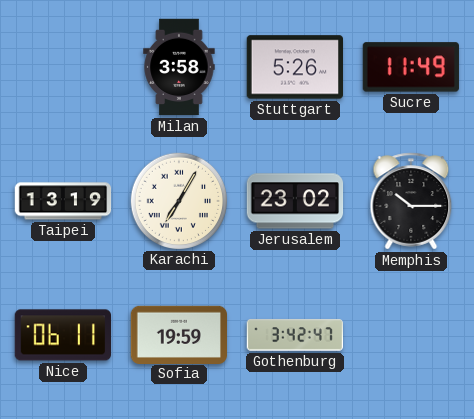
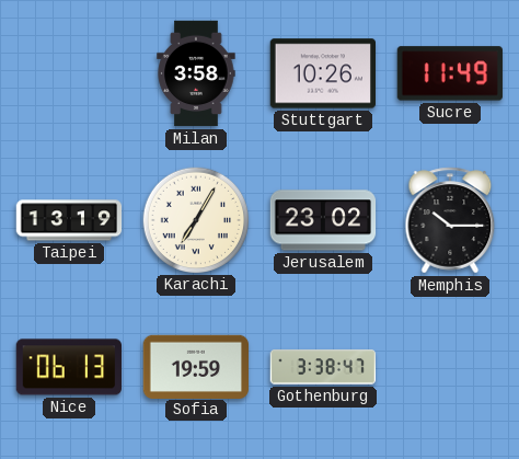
Stuttgart: 5:26 -> 10:26
Nice: 06:11 -> 06:13
Gothenburg: 3:42 -> 3:38
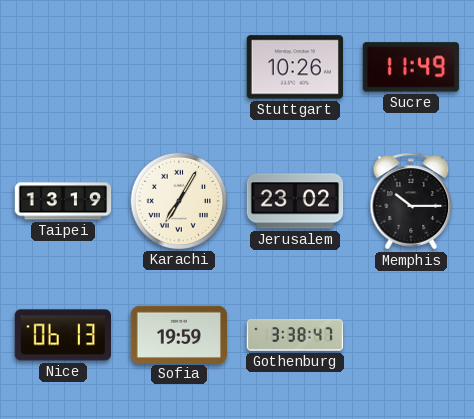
Milan: 3:58 -> none
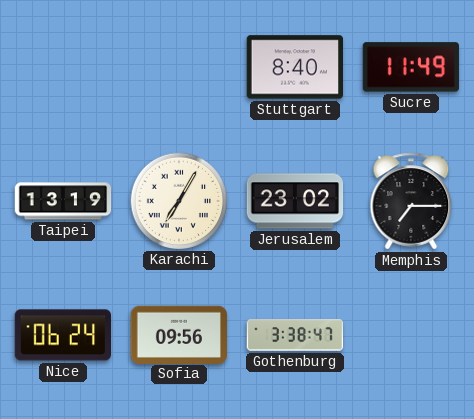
Stuttgart: 10:26 -> 8:40
Memphis: 10:15 -> 7:15
Nice: 06:13 -> 06:24
Sofia: 19:59 -> 09:56
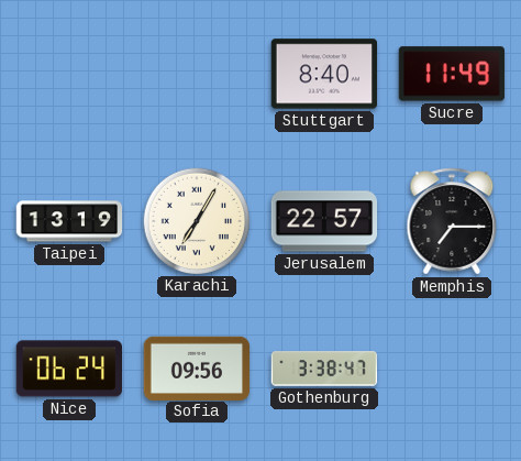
Jerusalem: 23:02 -> 22:57
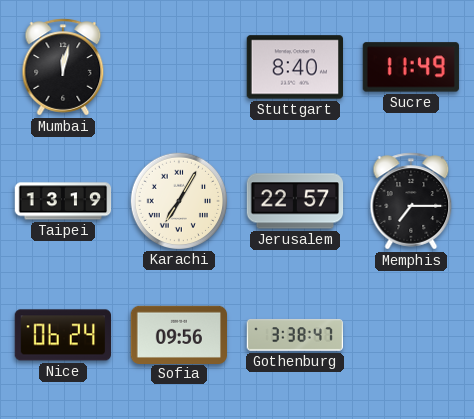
Mumbai: none -> 12:02
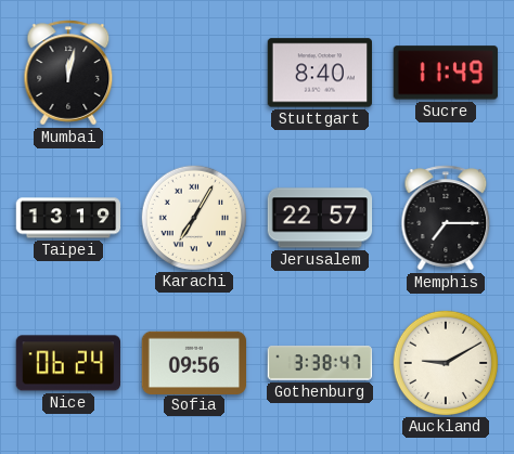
Auckland: none -> 9:10
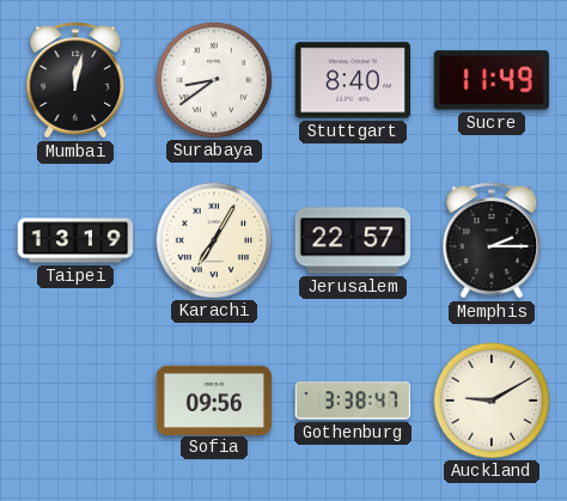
Surabaya: none -> 8:39
Memphis: 7:15 -> 2:15
Nice: 06:24 -> none
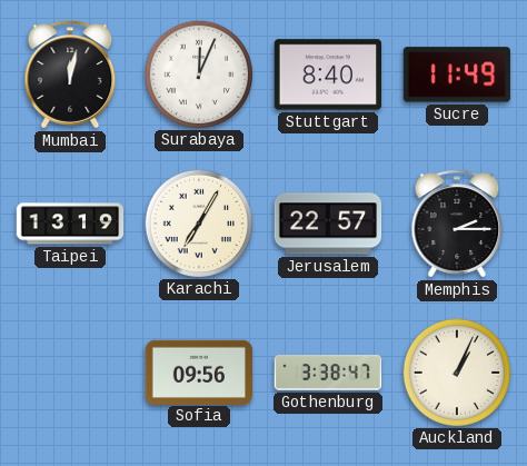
Surabaya: 8:39 -> 12:04
Auckland: 9:10 -> 1:04
